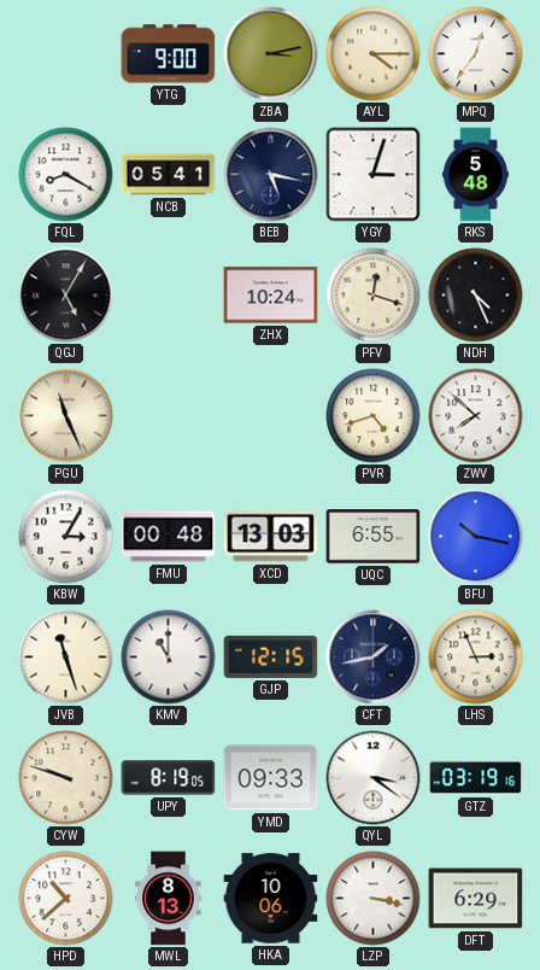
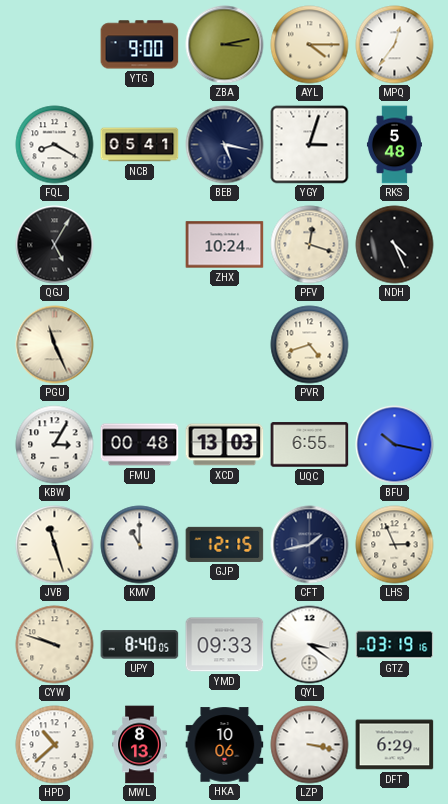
ZWV: 7:52 -> none
UPY: 8:19 -> 8:40
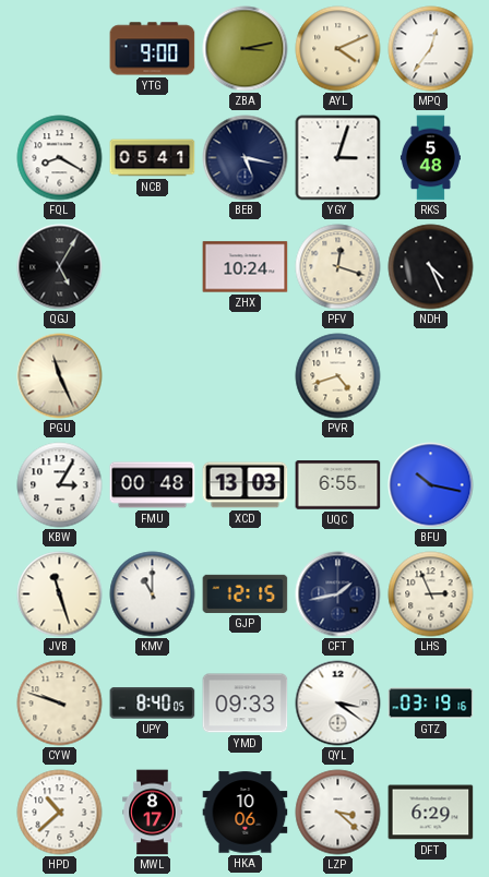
AYL: 4:15 -> 4:11
MWL: 8:13 -> 8:17
LZP: 3:17 -> 3:22
